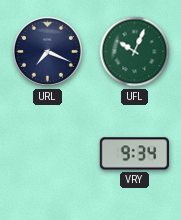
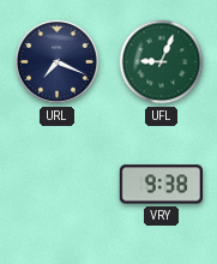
UFL: 10:04 -> 9:04
VRY: 9:34 -> 9:38
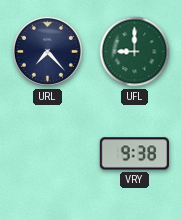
URL: 7:19 -> 7:23
UFL: 9:04 -> 9:00
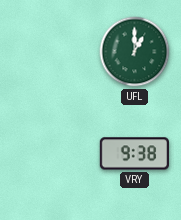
URL: 7:23 -> none
UFL: 9:00 -> 1:00
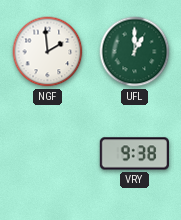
NGF: none -> 1:59
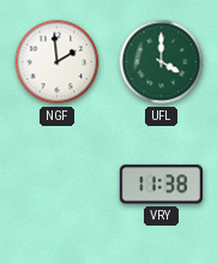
UFL: 1:00 -> 4:00
VRY: 9:38 -> 11:38
